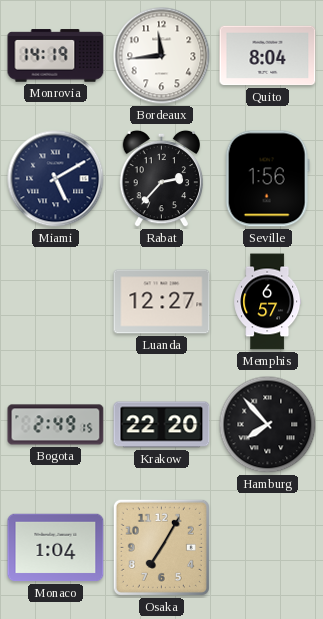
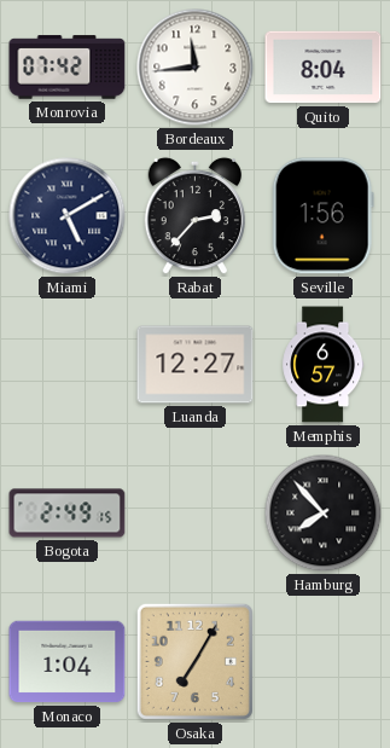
Monrovia: 14:19 -> 07:42
Krakow: 22:20 -> none
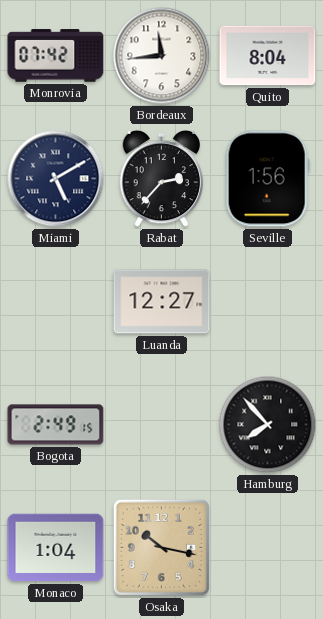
Memphis: 6:57 -> none
Osaka: 7:05 -> 10:17
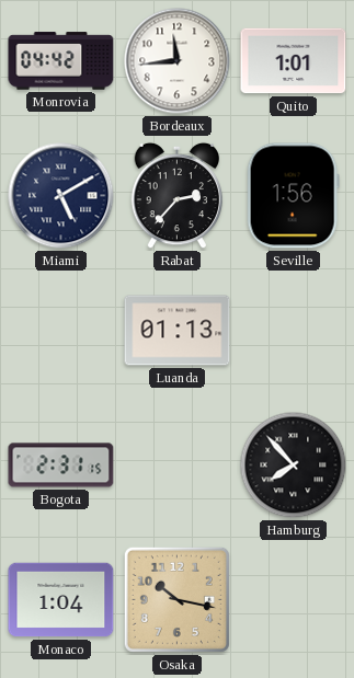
Monrovia: 07:42 -> 04:42
Quito: 8:04 -> 1:01
Luanda: 12:27 -> 01:13
Bogota: 2:49 -> 2:31
